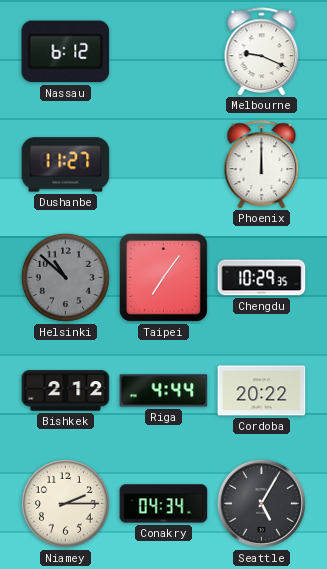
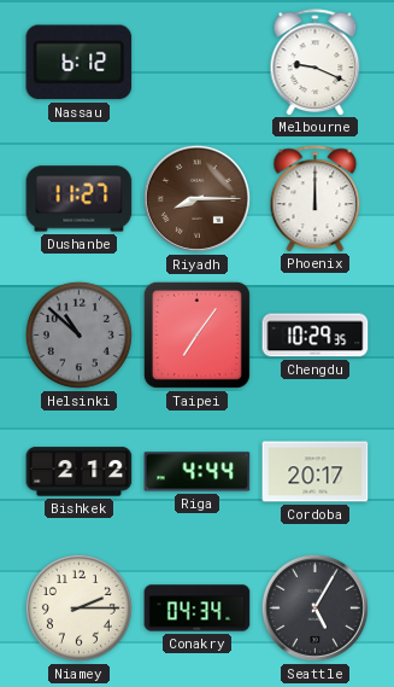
Riyadh: none -> 8:15
Cordoba: 20:22 -> 20:17
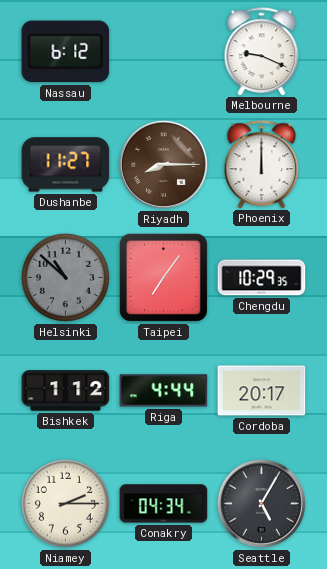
Bishkek: 2:12 -> 1:12
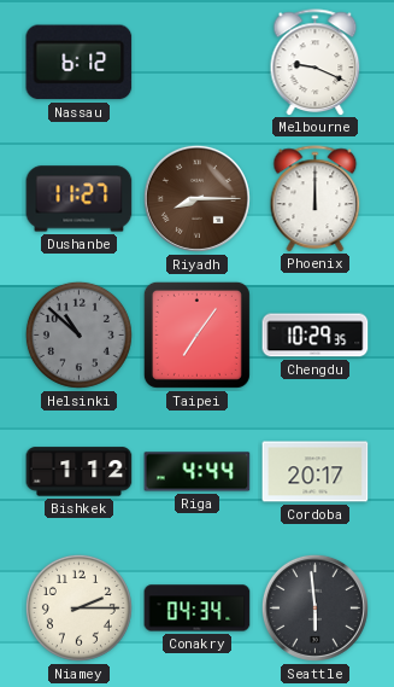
Seattle: 5:05 -> 5:59
